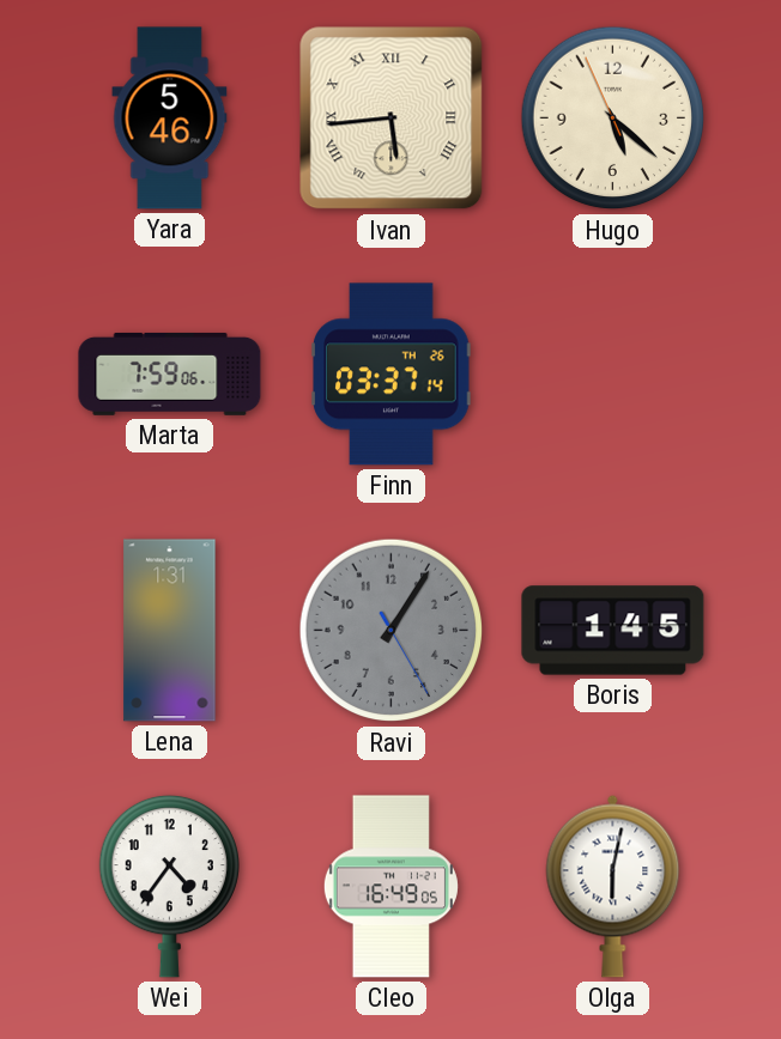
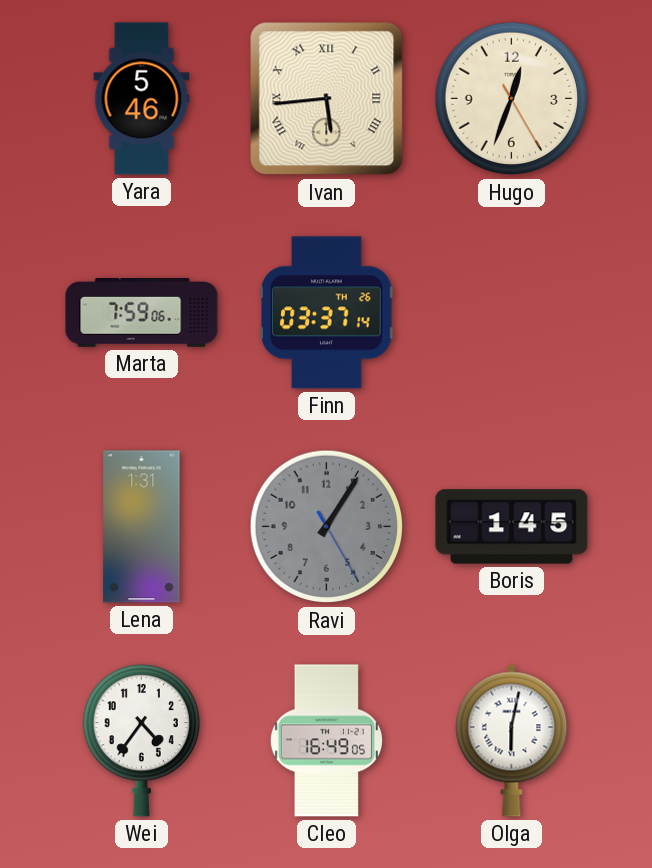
Hugo: 5:21 -> 12:33
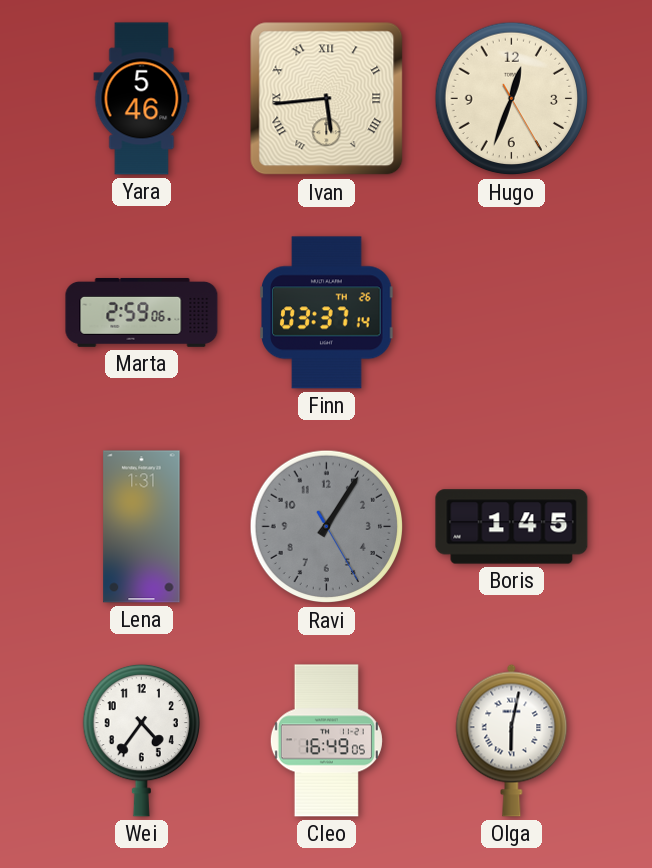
Marta: 7:59 -> 2:59
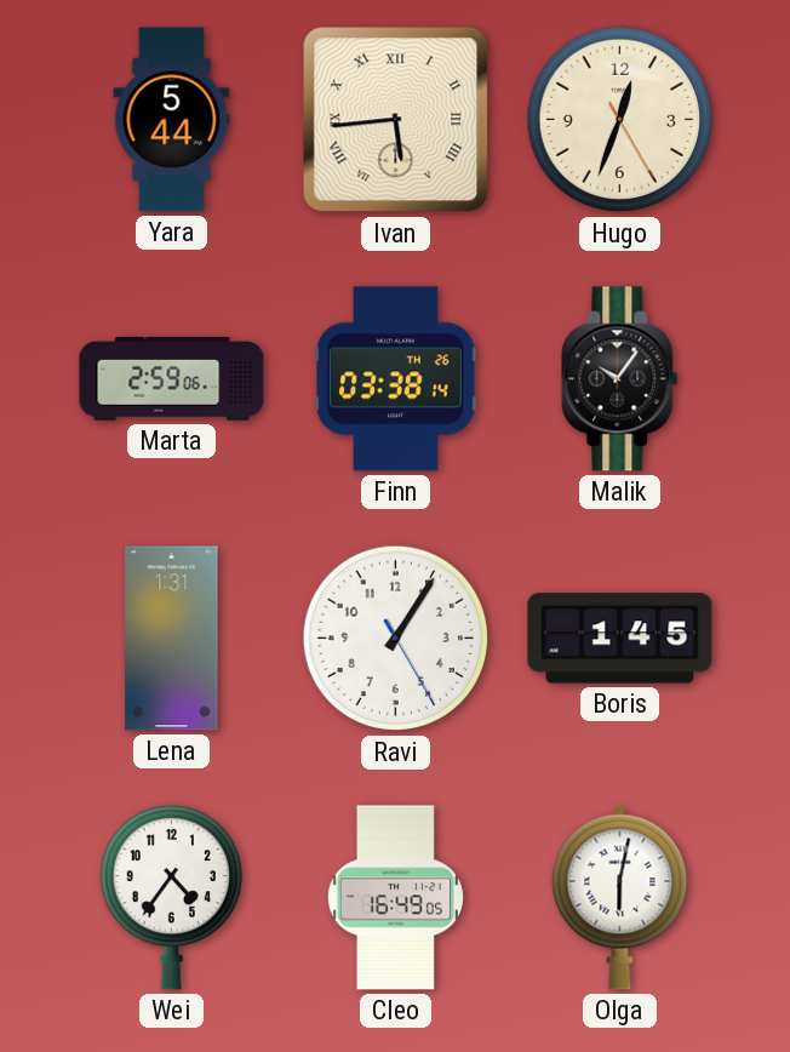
Yara: 5:46 -> 5:44
Finn: 03:37 -> 03:38
Malik: none -> 10:06
Ravi dial: grey -> white
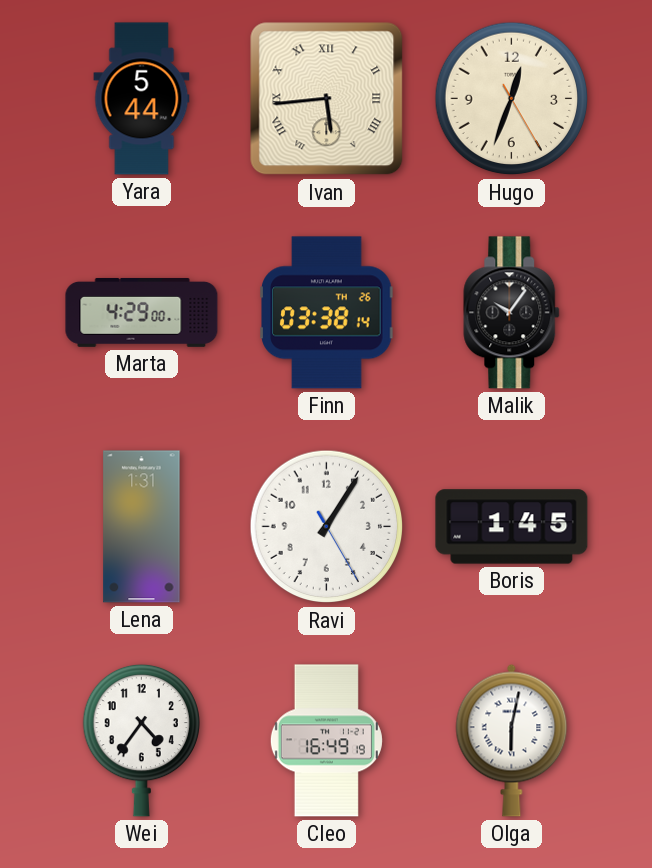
Marta: 2:59 -> 4:29
Cleo: 16:49:05 -> 16:49:19
